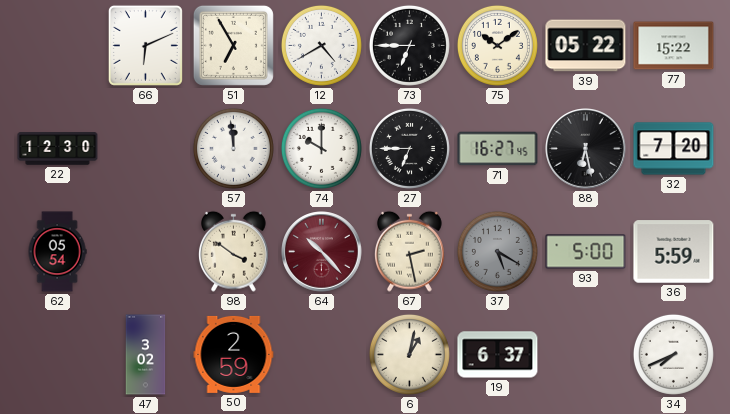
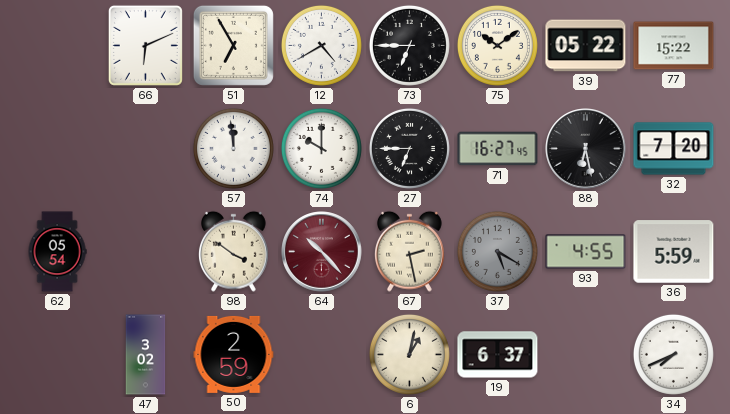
22: 12:30 -> none
93: 5:00 -> 4:55
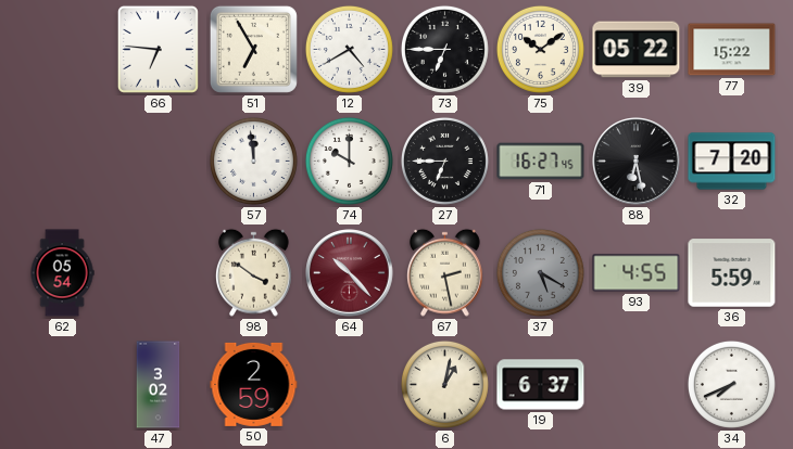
66: 6:11 -> 6:46
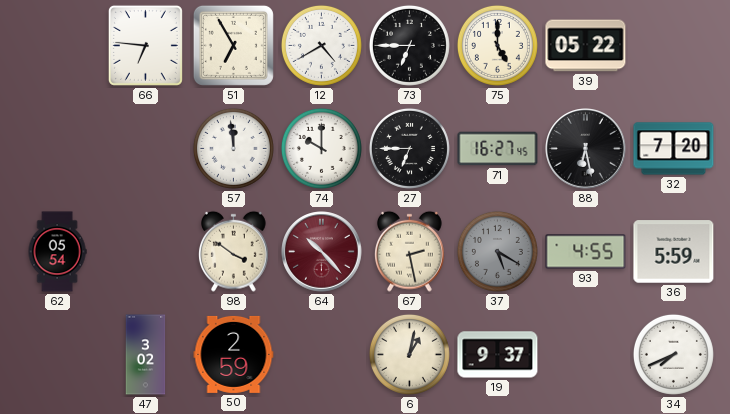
75: 10:09 -> 5:00
77: 15:22 -> none
19: 6:37 -> 9:37
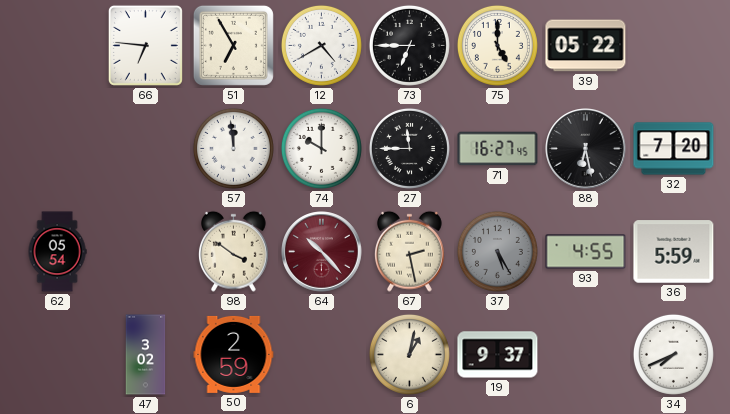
27: 6:45 -> 11:45
37: 5:20 -> 5:25
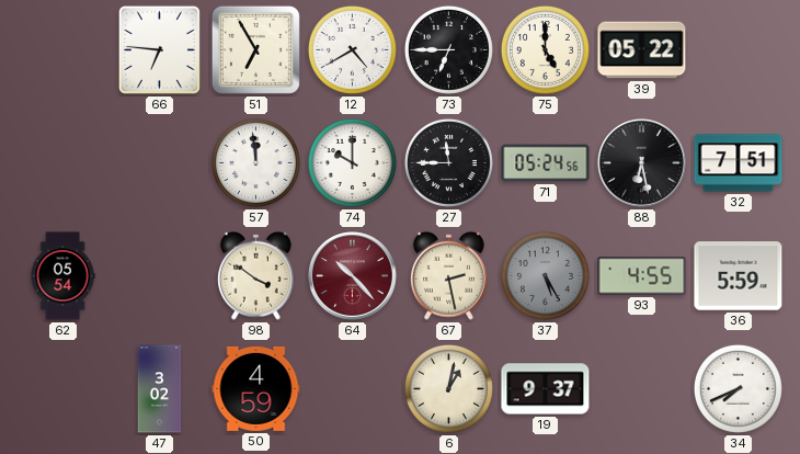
71: 16:27 -> 05:24
32: 7:20 -> 7:51
50: 2:59 -> 4:59
